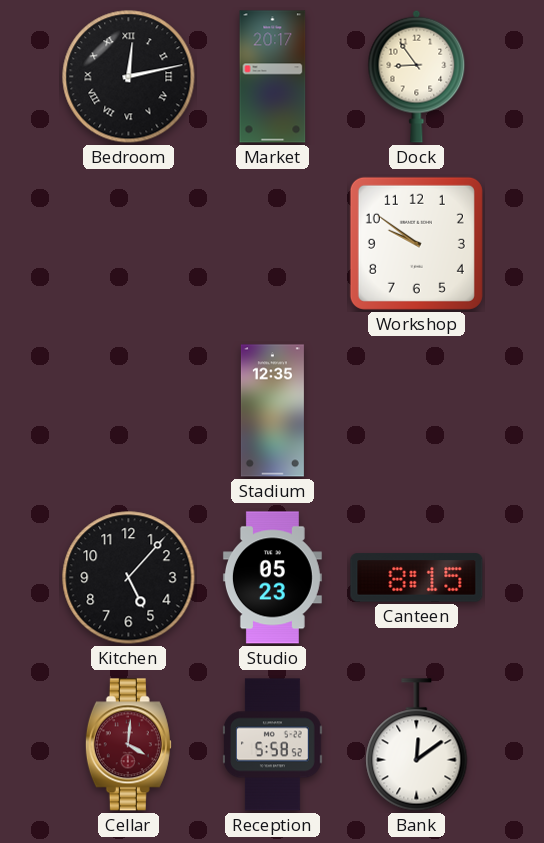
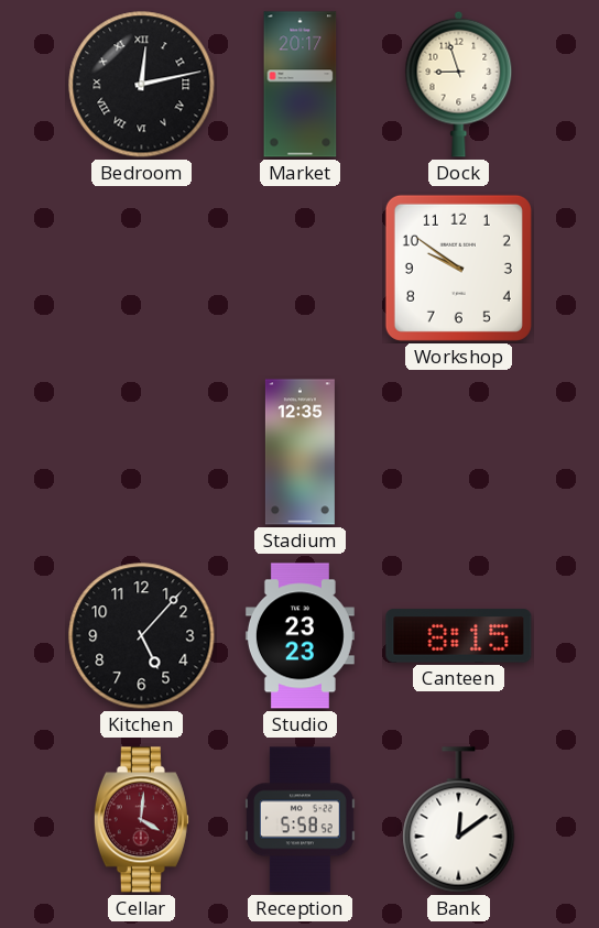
Dock: 8:54 -> 8:57
Studio: 05:23 -> 23:23
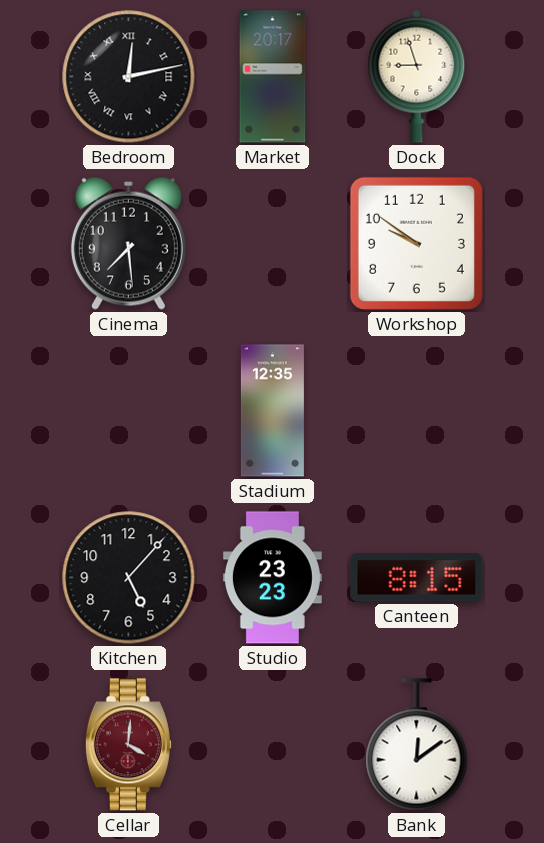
Cinema: none -> 7:29
Reception: 5:58 -> none
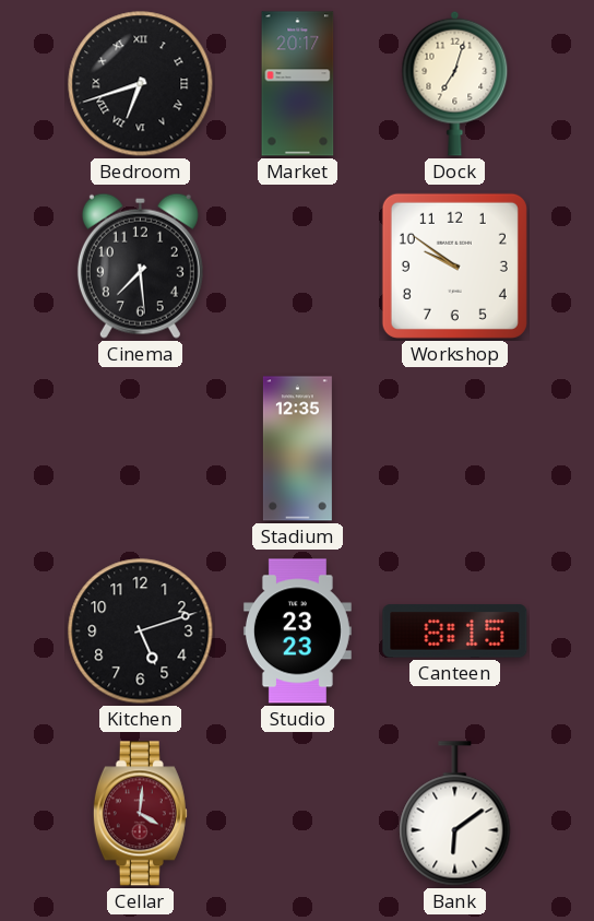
Bedroom: 12:13 -> 6:42
Dock: 8:57 -> 7:03
Kitchen: 5:07 -> 5:12
Bank: 12:09 -> 6:09
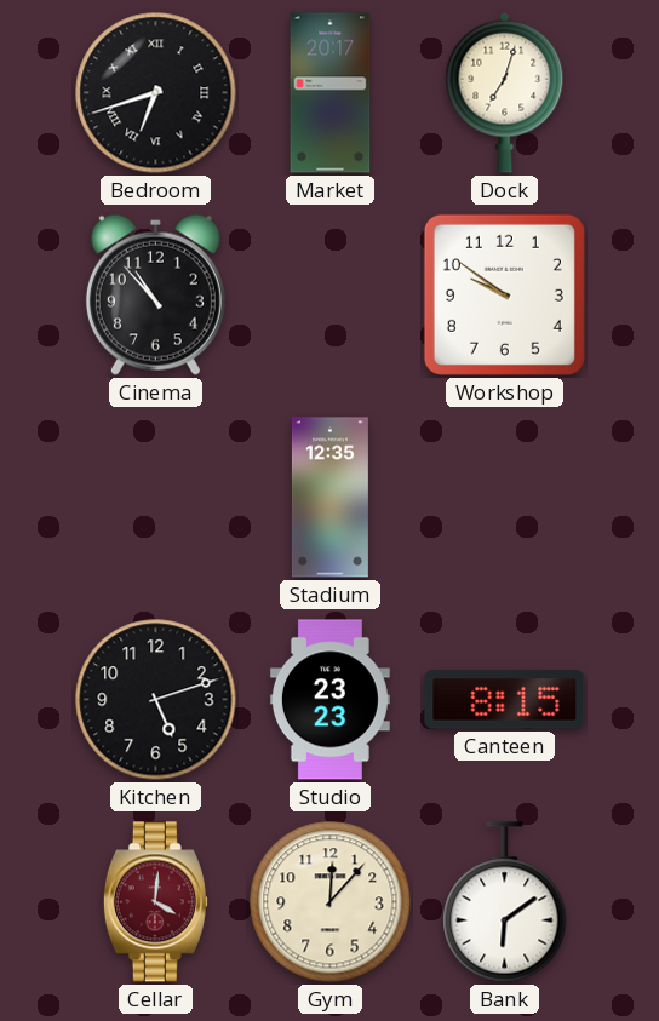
Cinema: 7:29 -> 10:53
Gym: none -> 12:07
